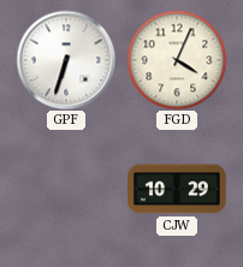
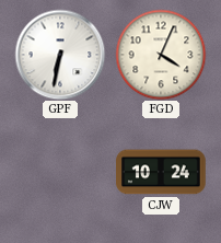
GPF: 6:33 -> 6:32
CJW: 10:29 -> 10:24
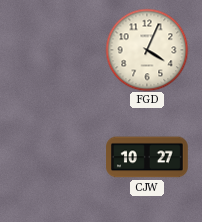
GPF: 6:32 -> none
CJW: 10:24 -> 10:27
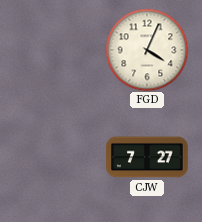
CJW: 10:27 -> 7:27
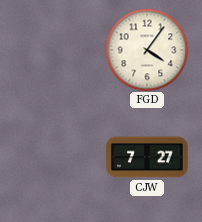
FGD: 4:04 -> 4:06
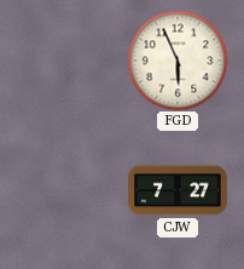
FGD: 4:06 -> 5:56
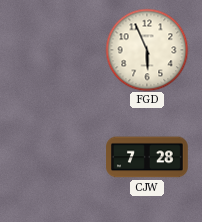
CJW: 7:27 -> 7:28
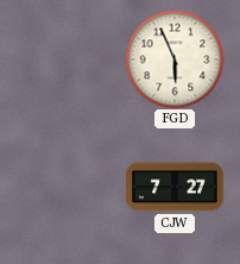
CJW: 7:28 -> 7:27
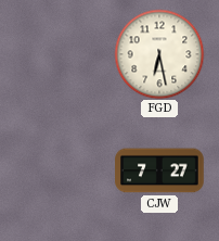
FGD: 5:56 -> 6:28
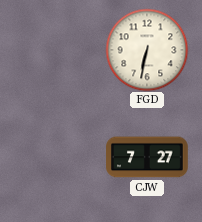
FGD: 6:28 -> 6:32
